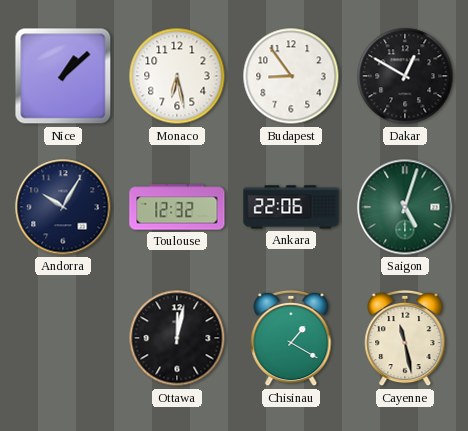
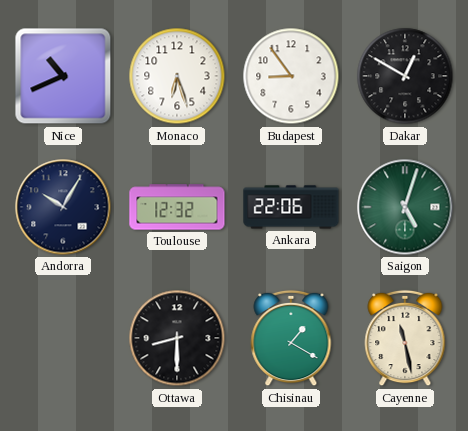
Nice: 1:08 -> 10:41
Monaco: 6:28 -> 6:27
Ottawa: 12:02 -> 8:30
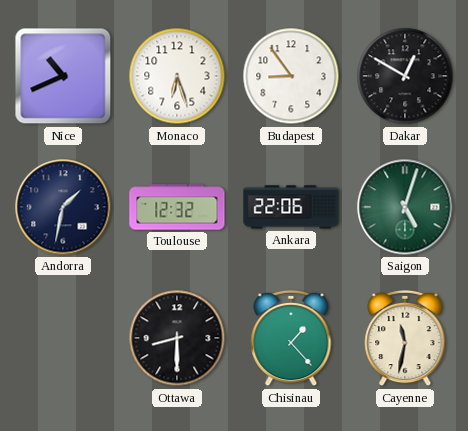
Andorra: 10:05 -> 1:32
Chisinau: 1:20 -> 1:23
Cayenne: 11:28 -> 11:32
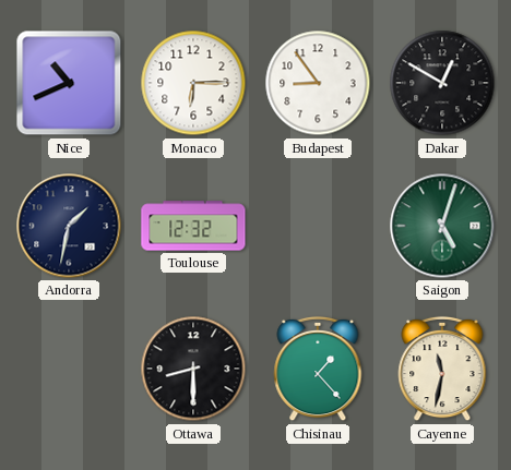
Monaco: 6:27 -> 6:15
Ankara: 22:06 -> none
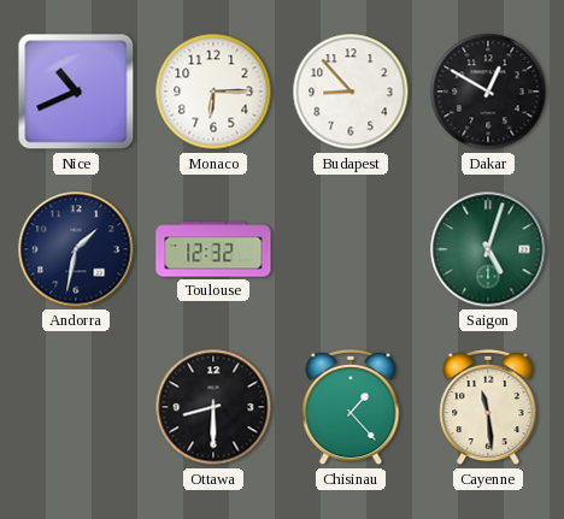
Budapest: 8:54 -> 8:53
Cayenne: 11:32 -> 11:29
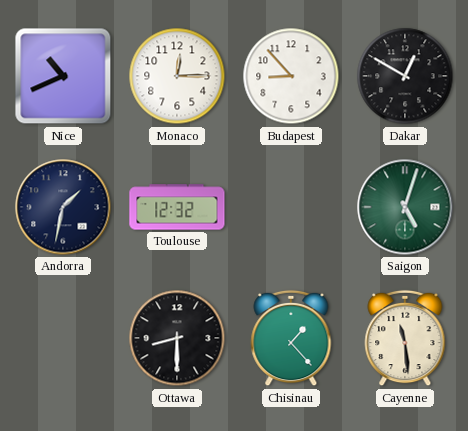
Monaco: 6:15 -> 12:15
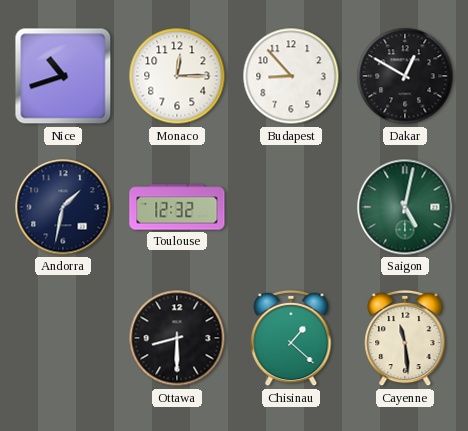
Nice: 10:41 -> 10:42
Saigon: 5:03 -> 5:02
Chisinau: 1:23 -> 1:22
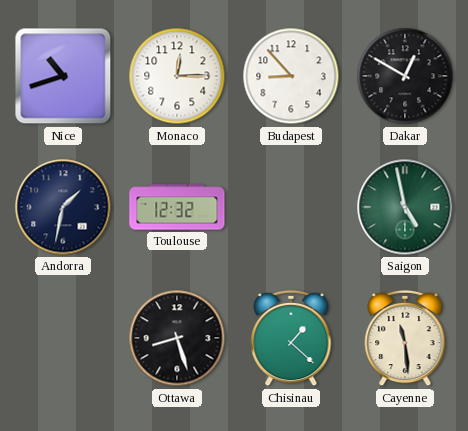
Saigon: 5:02 -> 4:58
Ottawa: 8:30 -> 8:27
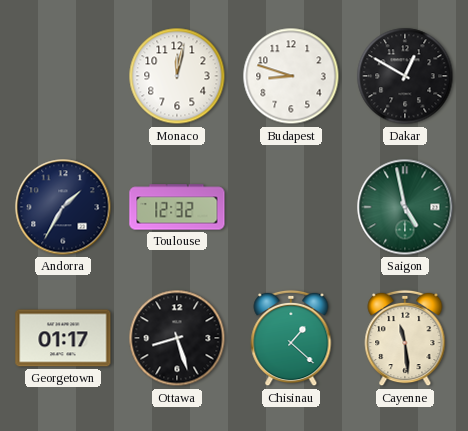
Nice: 10:42 -> none
Monaco: 12:15 -> 12:02
Budapest: 8:53 -> 8:48
Andorra: 1:32 -> 1:35
Georgetown: none -> 01:17
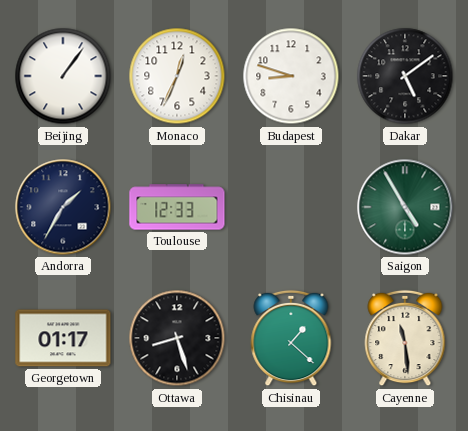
Beijing: none -> 1:06
Monaco: 12:02 -> 12:34
Dakar: 12:50 -> 5:09
Toulouse: 12:32 -> 12:33
Saigon: 4:58 -> 4:55
